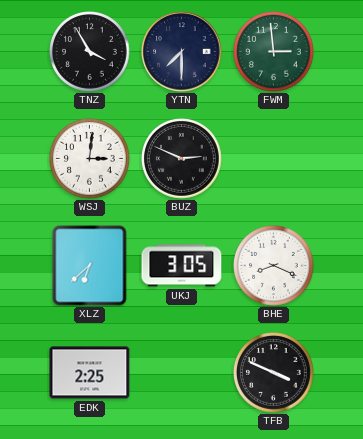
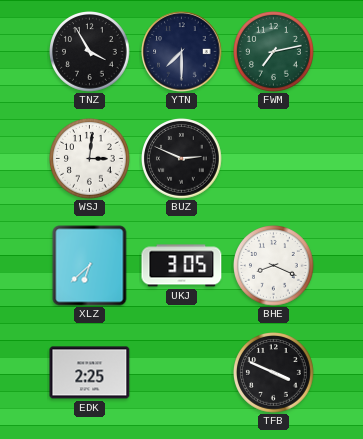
FWM: 2:59 -> 7:13
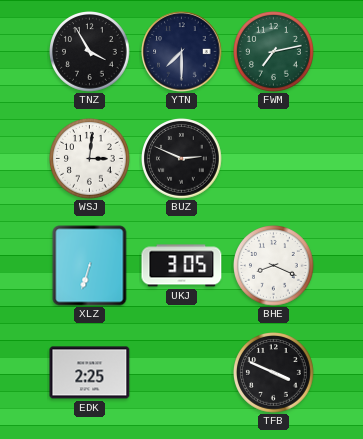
XLZ: 6:38 -> 6:33
